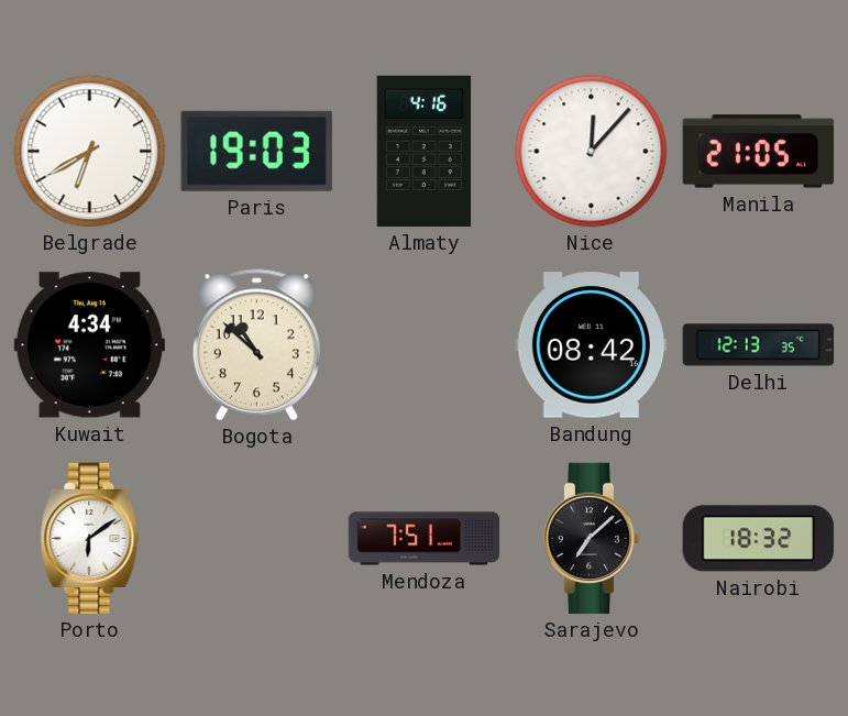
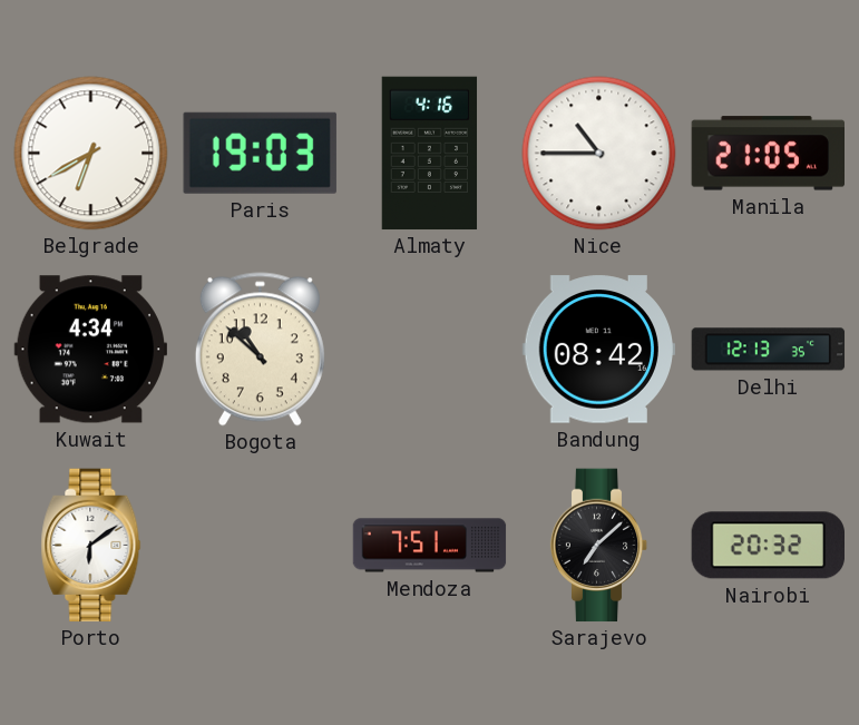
Nice: 12:07 -> 10:45
Nairobi: 18:32 -> 20:32
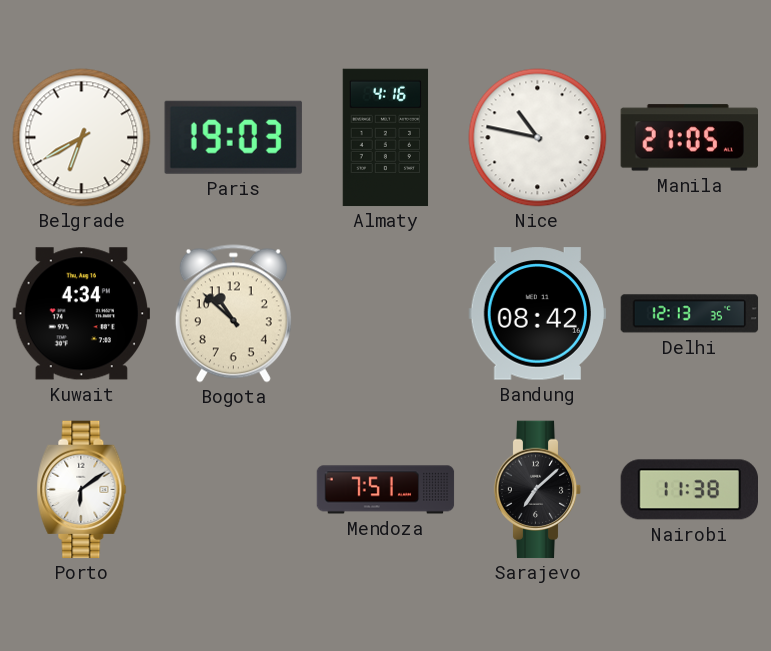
Nice: 10:45 -> 10:47
Nairobi: 20:32 -> 11:38
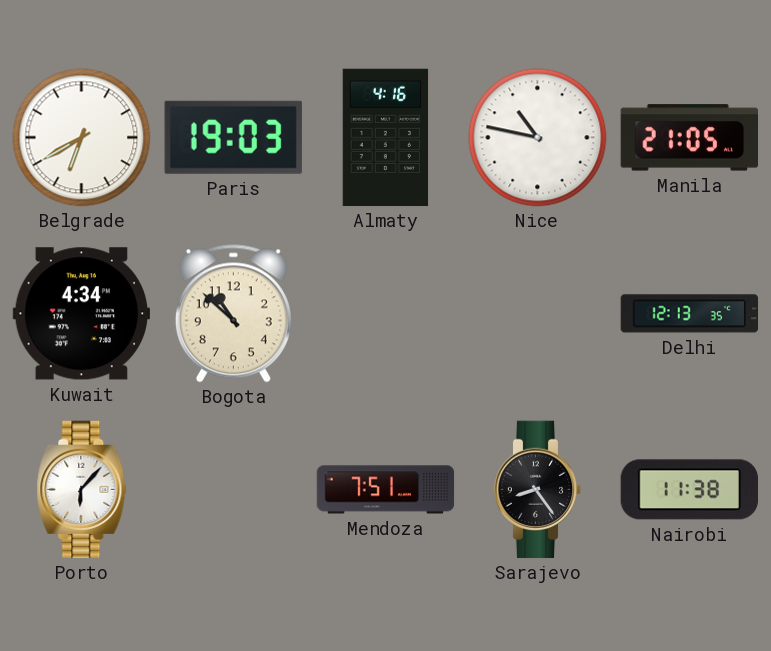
Bandung: 08:42 -> none
Porto: 6:09 -> 6:07
Sarajevo: 7:08 -> 8:24
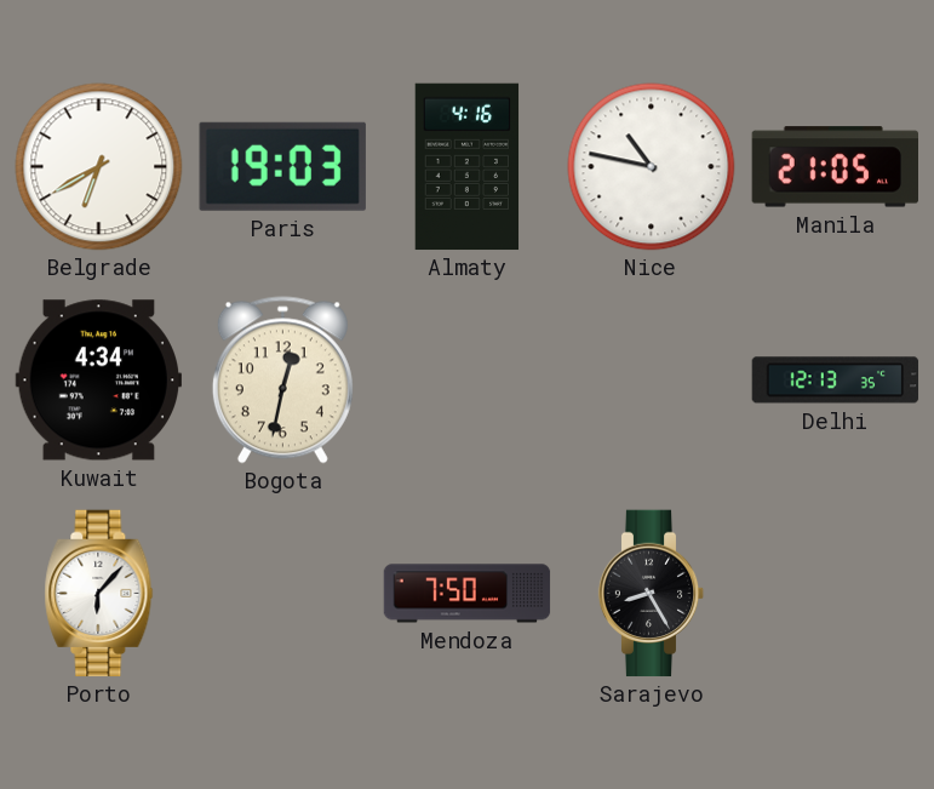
Bogota: 10:52 -> 12:32
Mendoza: 7:51 -> 7:50
Sarajevo: 8:24 -> 8:25
Nairobi: 11:38 -> none
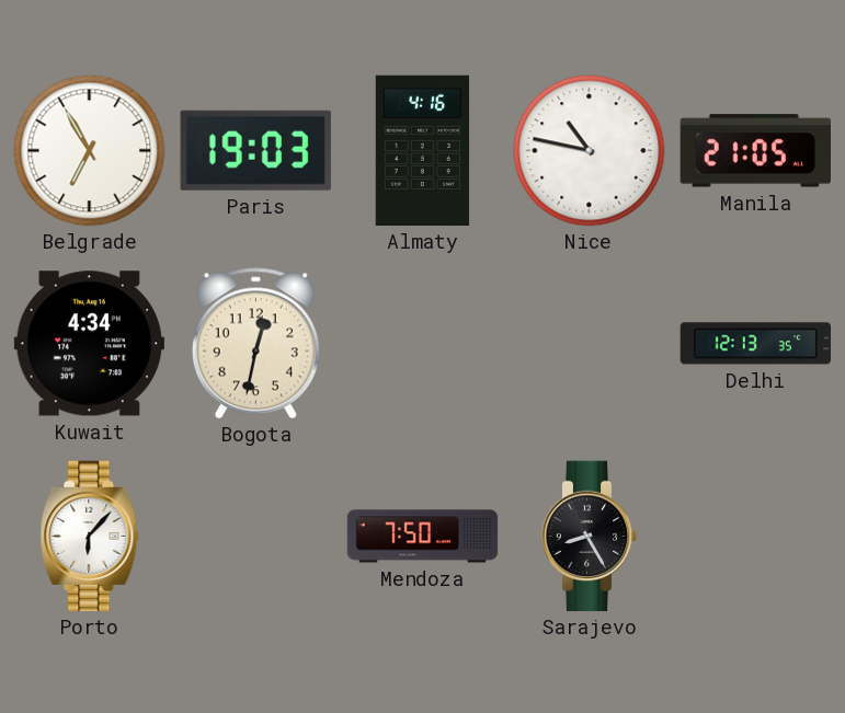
Belgrade: 6:40 -> 6:55
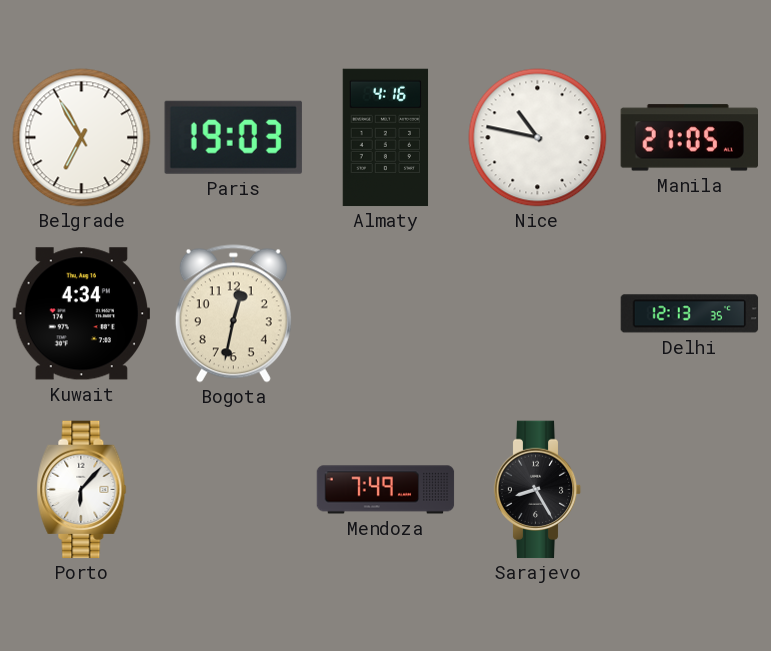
Mendoza: 7:50 -> 7:49
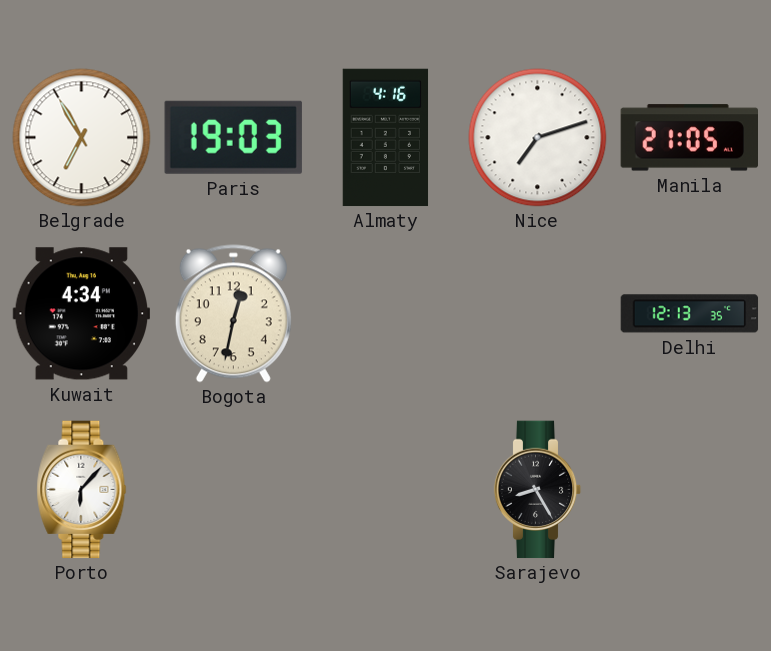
Nice: 10:47 -> 7:12
Mendoza: 7:49 -> none
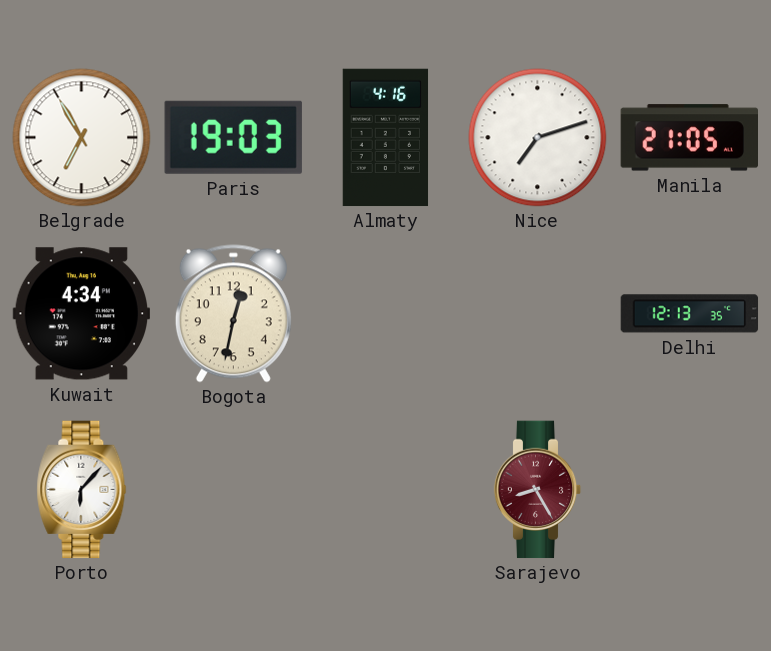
Sarajevo dial: black -> burgundy
